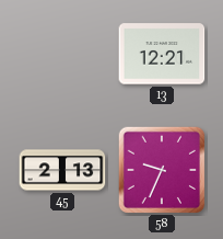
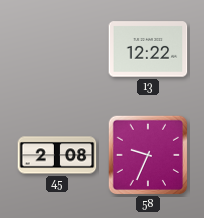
13: 12:21 -> 12:22
45: 2:13 -> 2:08
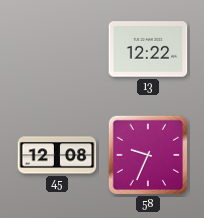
45: 2:08 -> 12:08
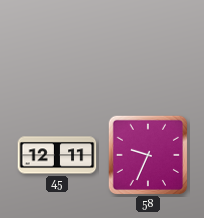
13: 12:22 -> none
45: 12:08 -> 12:11
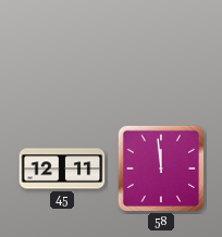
58: 9:34 -> 11:59
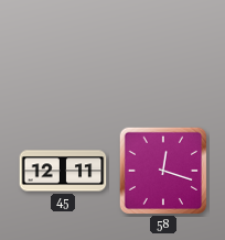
58: 11:59 -> 12:18
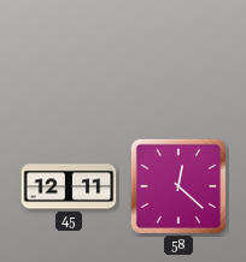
58: 12:18 -> 12:22
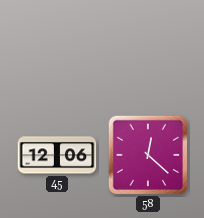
45: 12:11 -> 12:06
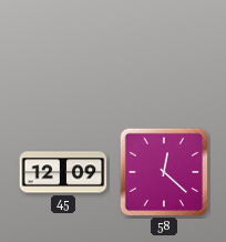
45: 12:06 -> 12:09
